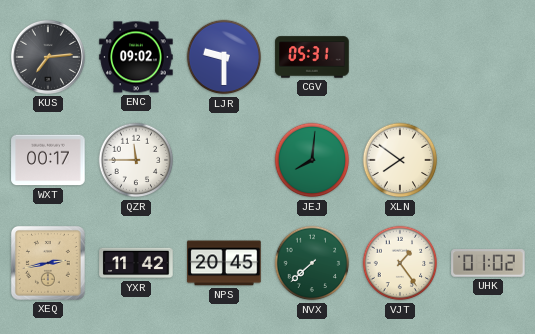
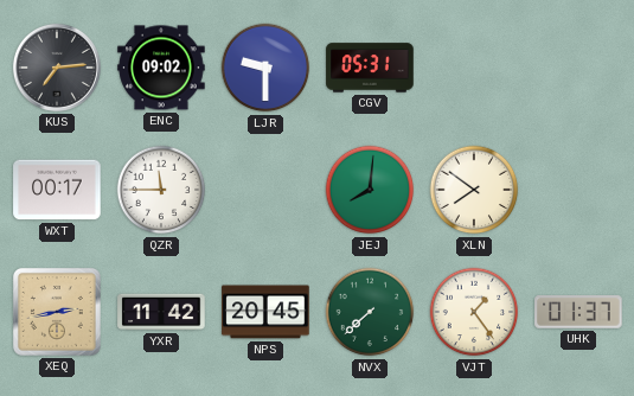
UHK: 01:02 -> 01:37
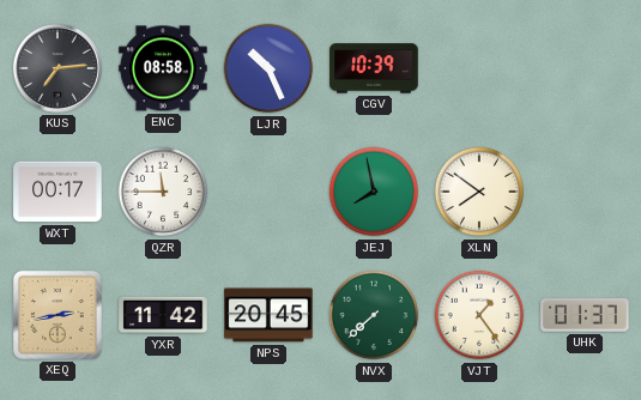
ENC: 09:02 -> 08:58
LJR: 9:30 -> 10:26
CGV: 05:31 -> 10:39
JEJ: 8:01 -> 7:58
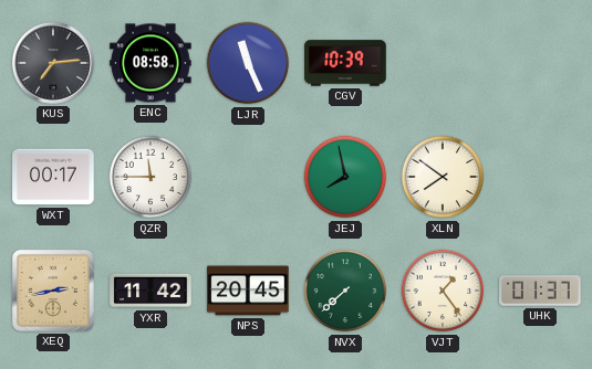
LJR: 10:26 -> 11:26
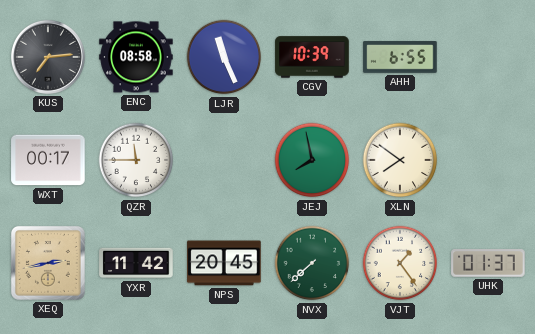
AHH: none -> 6:55
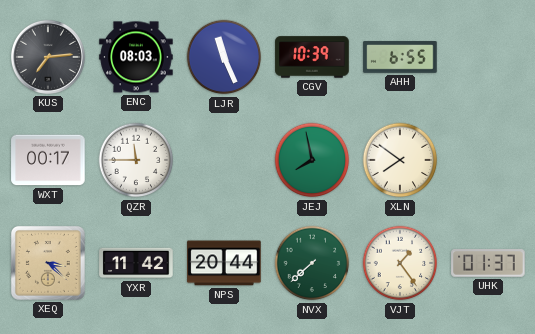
ENC: 08:58 -> 08:03
XEQ: 2:43 -> 3:22
NPS: 20:45 -> 20:44
